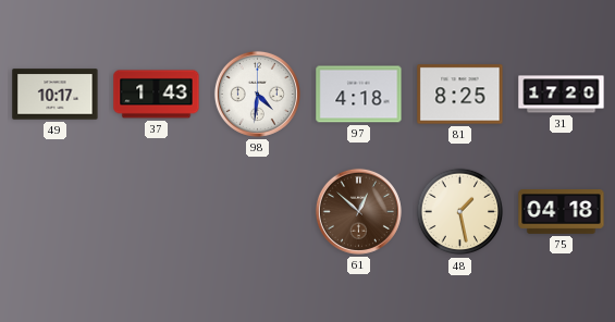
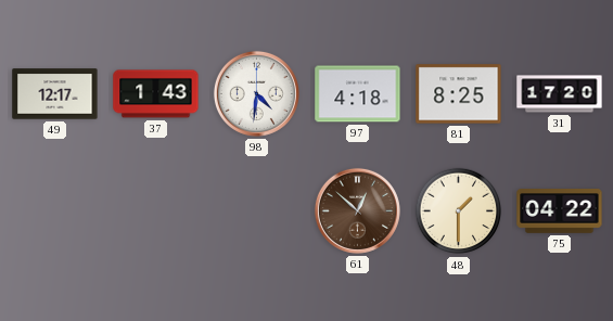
49: 10:17 -> 12:17
48: 1:28 -> 1:30
75: 04:18 -> 04:22
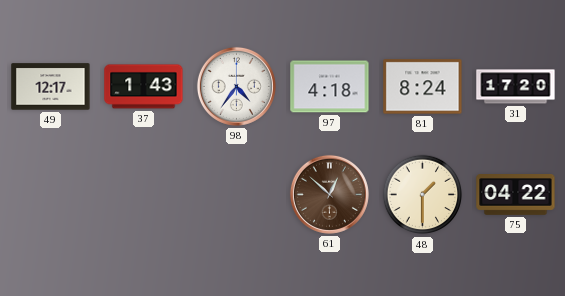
98: 4:31 -> 4:36
81: 8:25 -> 8:24
